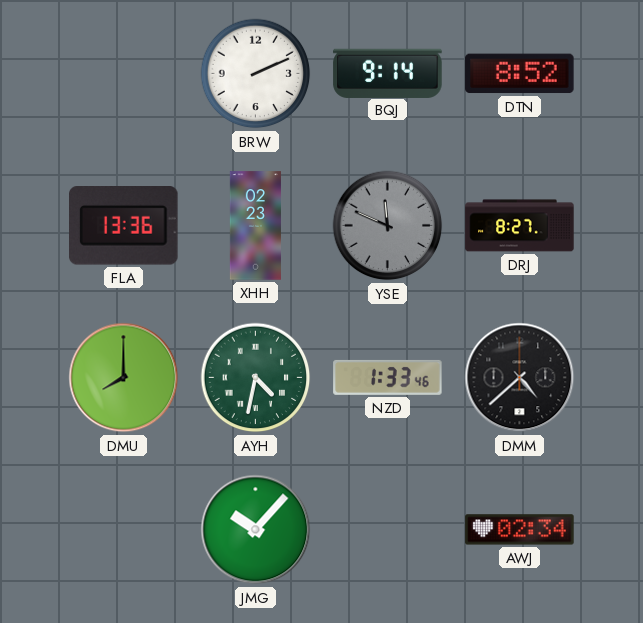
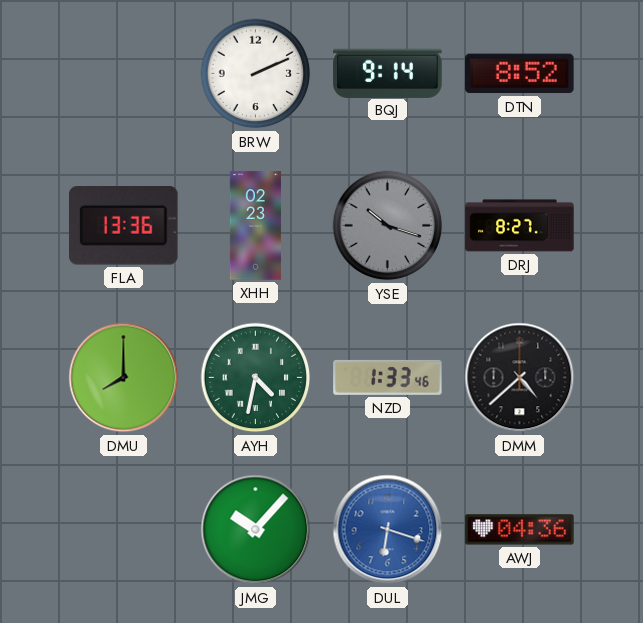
YSE: 11:49 -> 10:18
DUL: none -> 6:18
AWJ: 02:34 -> 04:36
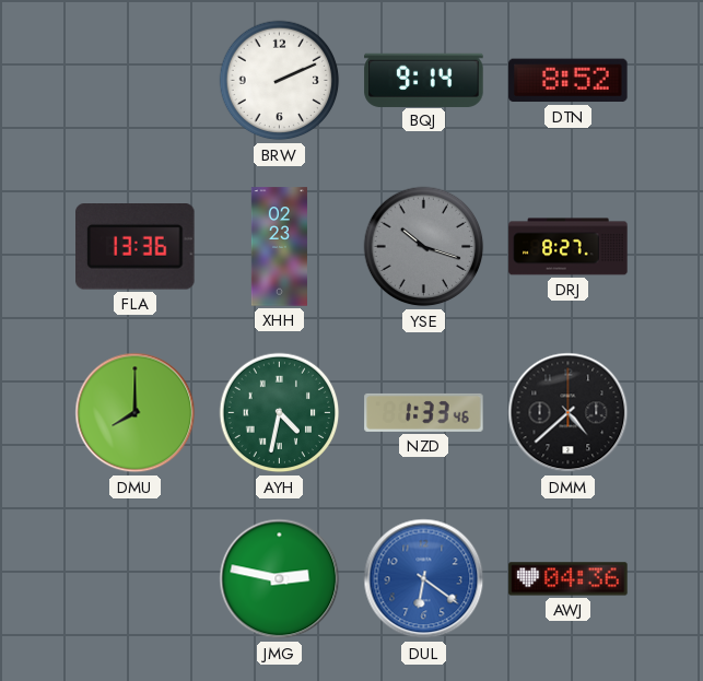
JMG: 10:07 -> 2:47
DUL: 6:18 -> 6:21
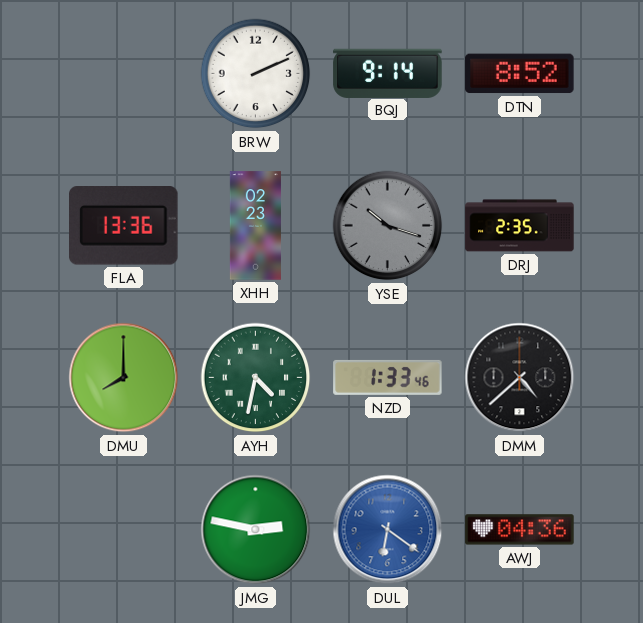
DRJ: 8:27 -> 2:35
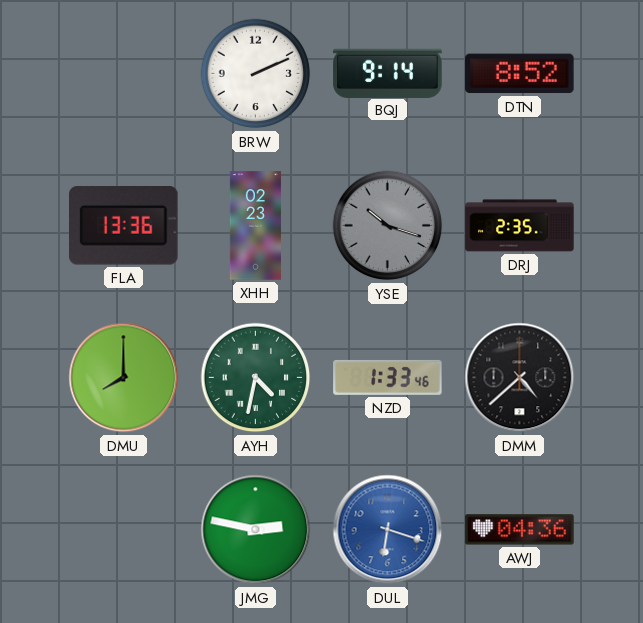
DUL: 6:21 -> 6:18
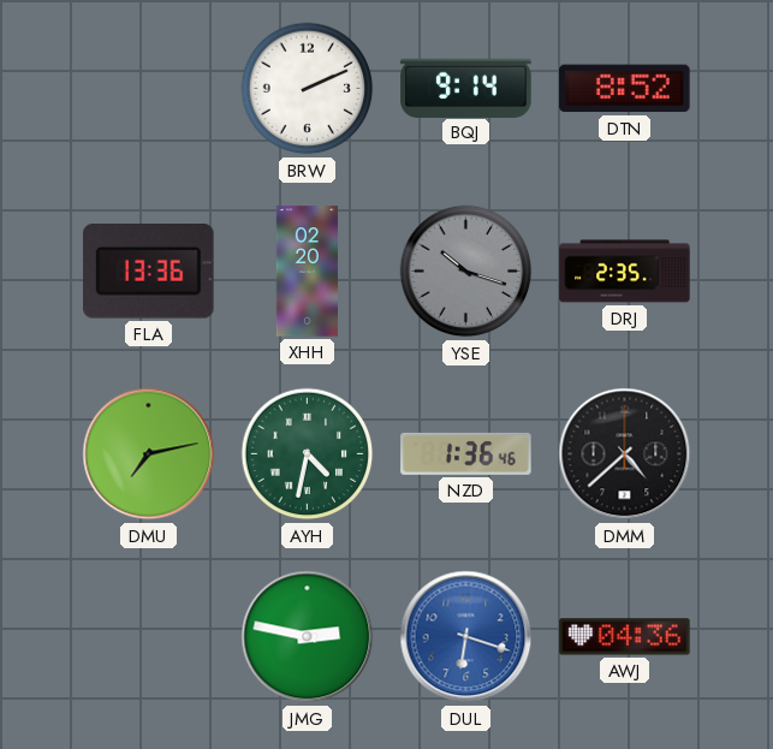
XHH: 02:23 -> 02:20
DMU: 8:00 -> 7:13
NZD: 1:33 -> 1:36
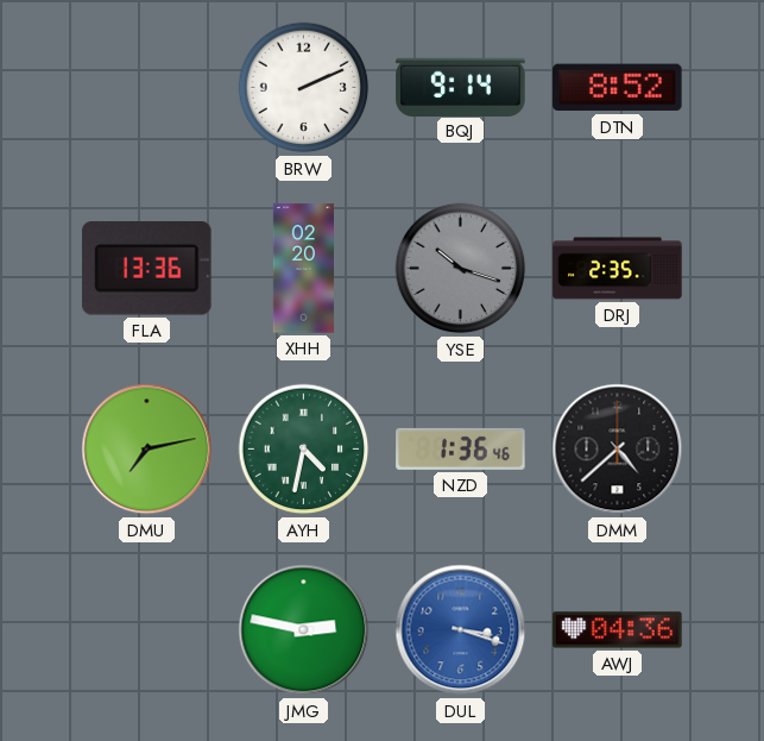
DUL: 6:18 -> 3:18
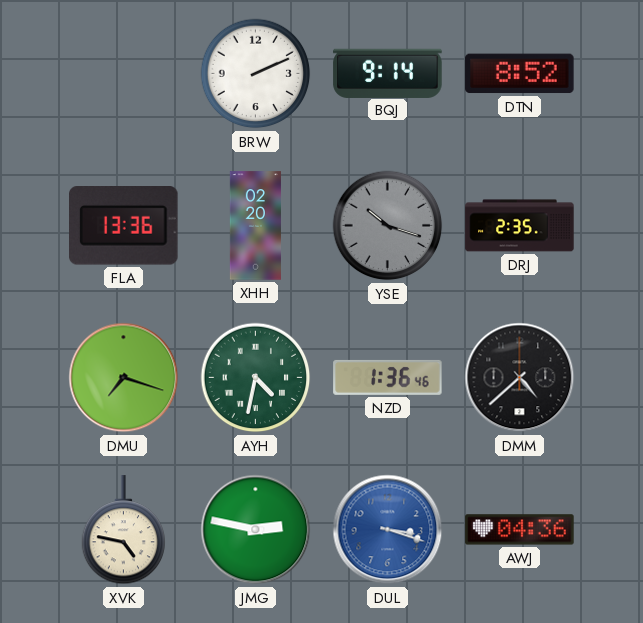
DMU: 7:13 -> 7:18
XVK: none -> 4:47
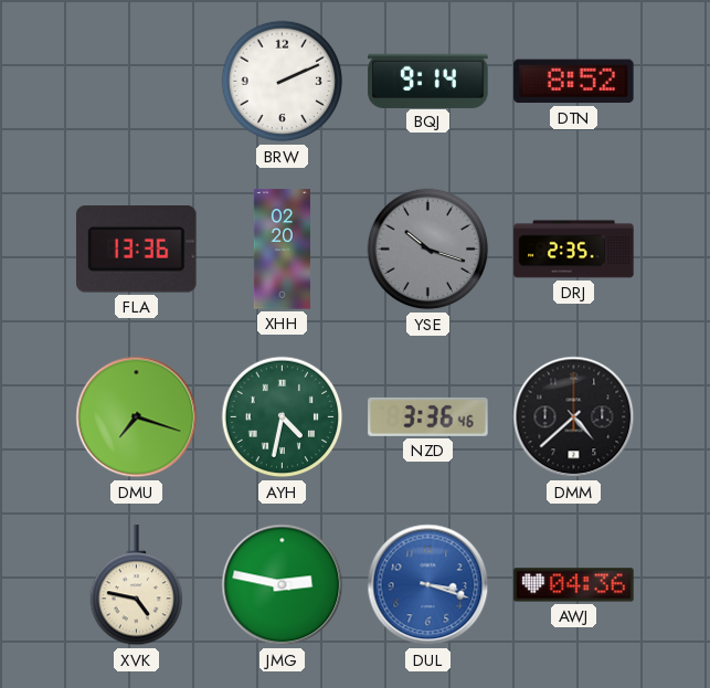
NZD: 1:36 -> 3:36
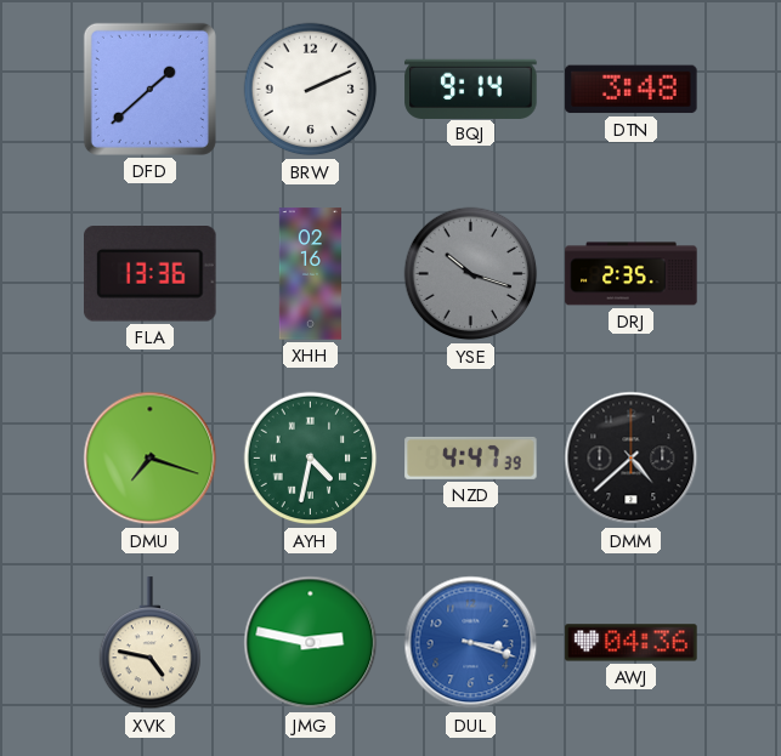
DFD: none -> 1:38
DTN: 8:52 -> 3:48
XHH: 02:20 -> 02:16
NZD: 3:36 -> 4:47
